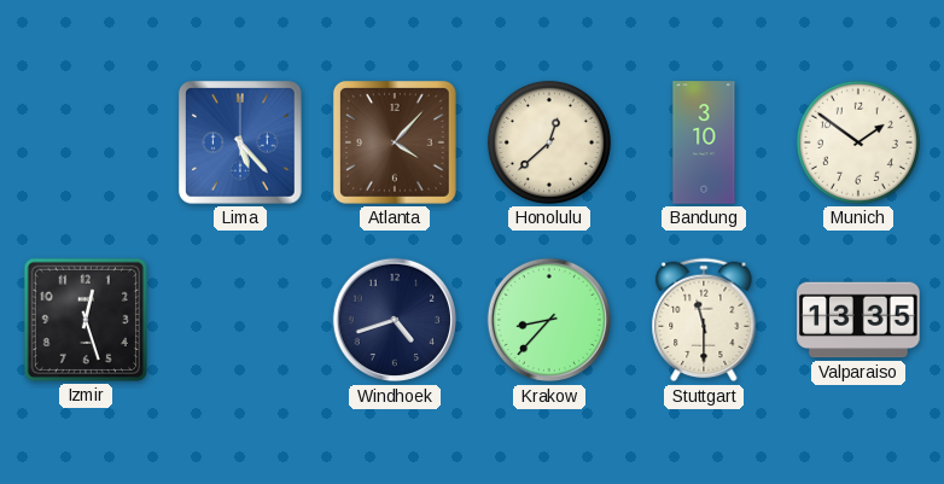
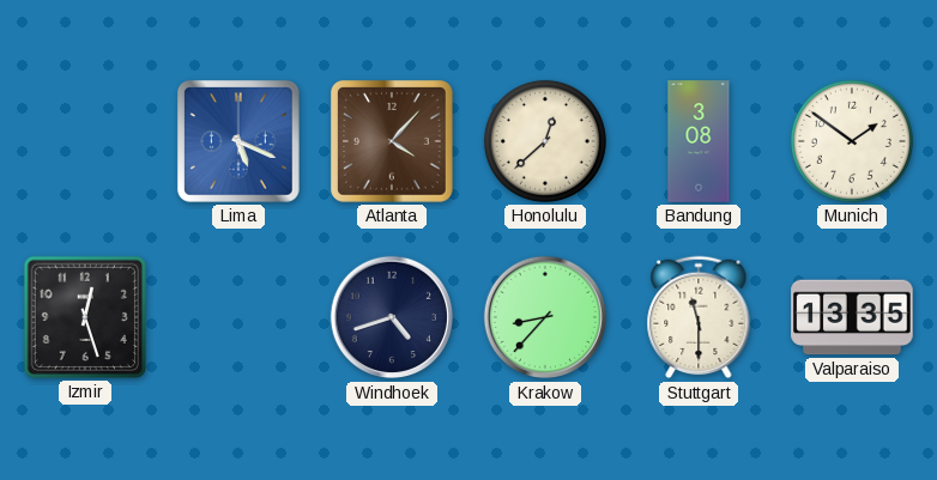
Lima: 5:23 -> 5:19
Bandung: 3:10 -> 3:08
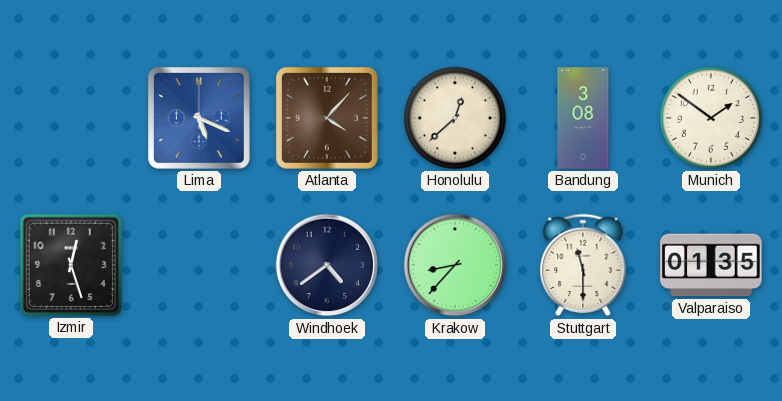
Windhoek: 4:42 -> 4:39
Valparaiso: 13:35 -> 01:35
